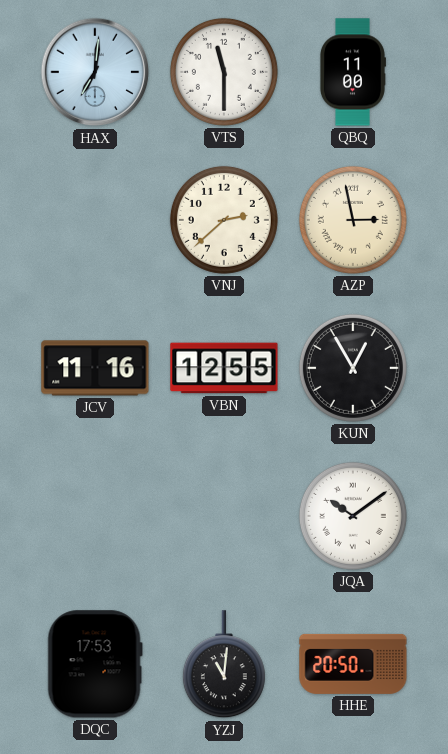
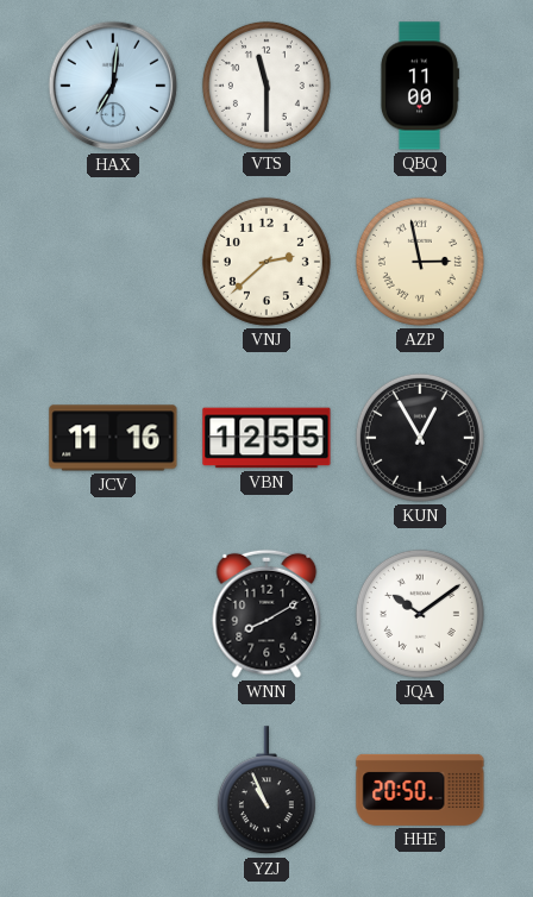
WNN: none -> 8:10
DQC: 17:53 -> none
YZJ: 11:01 -> 10:56
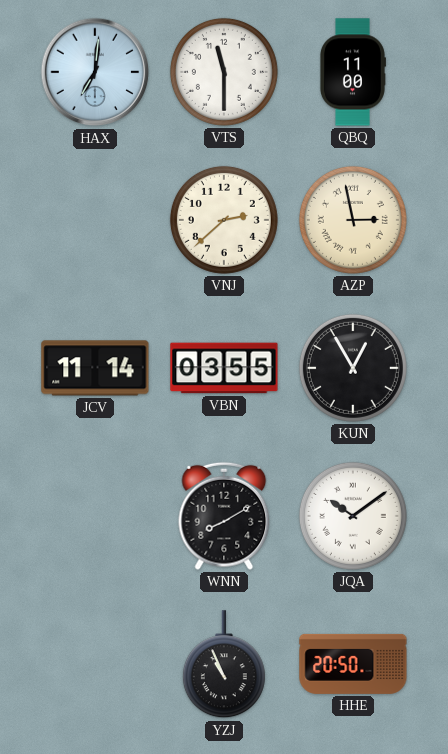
JCV: 11:16 -> 11:14
VBN: 12:55 -> 03:55
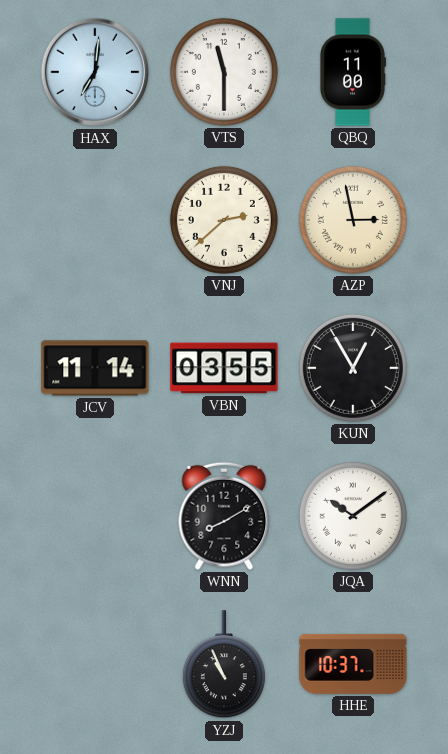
HHE: 20:50 -> 10:37
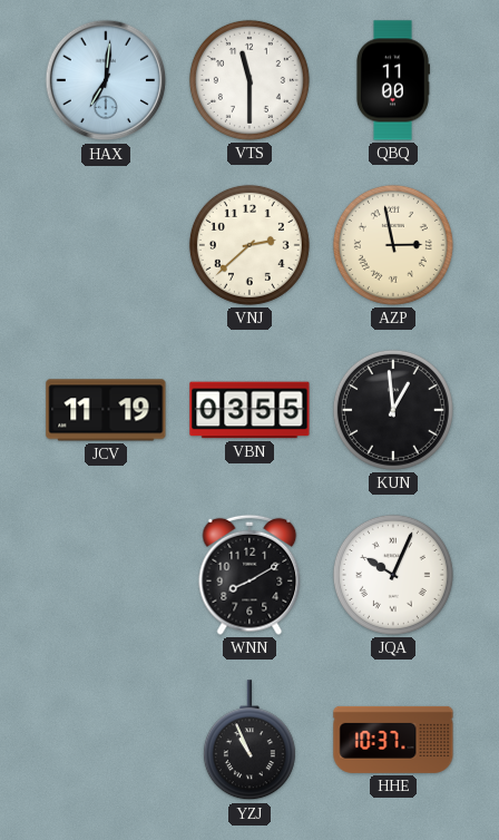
JCV: 11:14 -> 11:19
KUN: 12:55 -> 12:59
JQA: 10:09 -> 10:04
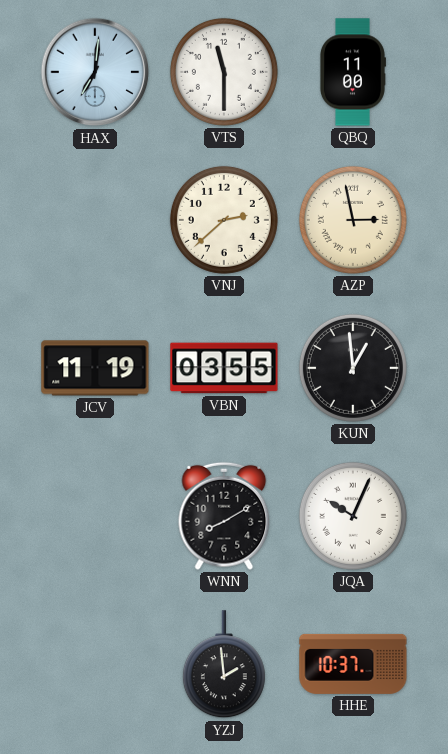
YZJ: 10:56 -> 1:59
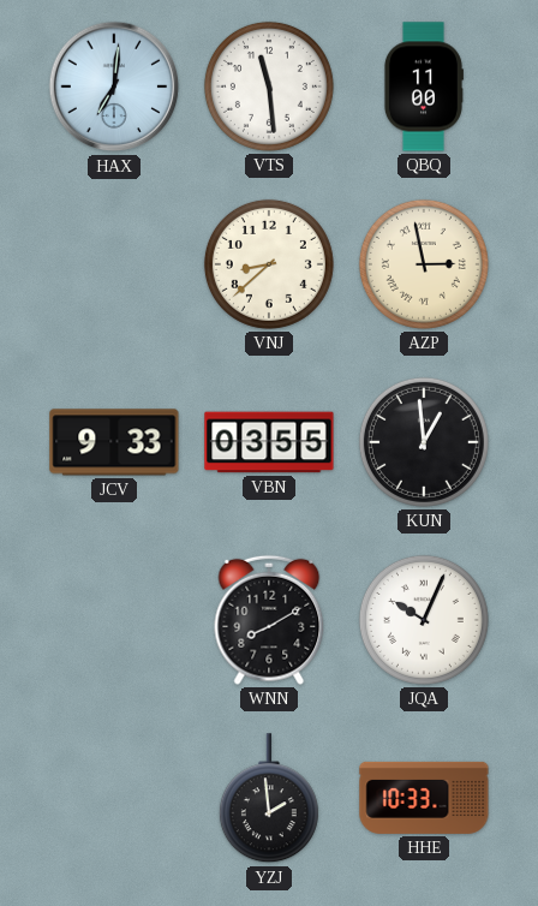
VTS: 11:30 -> 11:29
VNJ: 2:38 -> 8:38
JCV: 11:19 -> 9:33
HHE: 10:37 -> 10:33
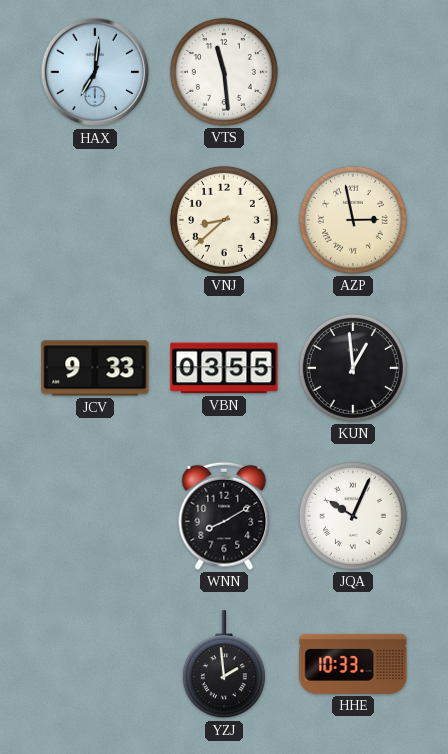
QBQ: 11:00 -> none
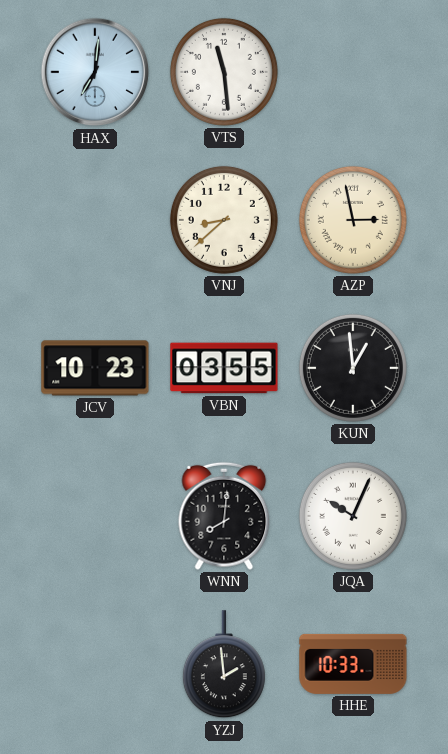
JCV: 9:33 -> 10:23
WNN: 8:10 -> 8:01
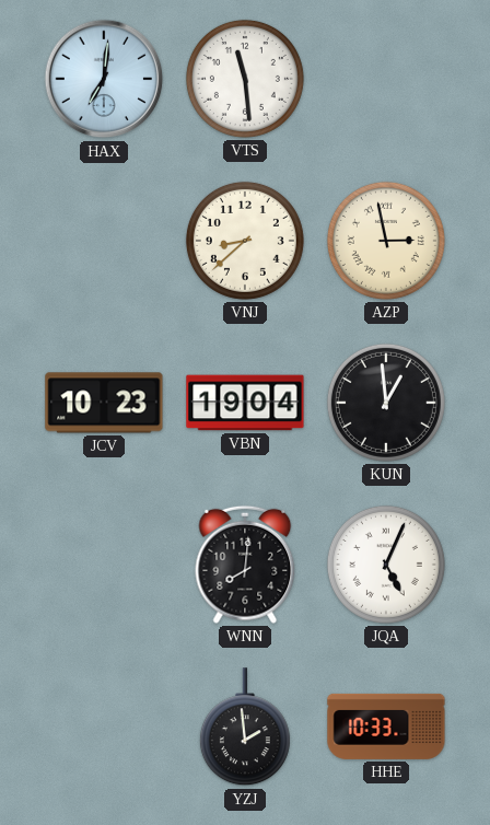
VBN: 03:55 -> 19:04
JQA: 10:04 -> 5:04
